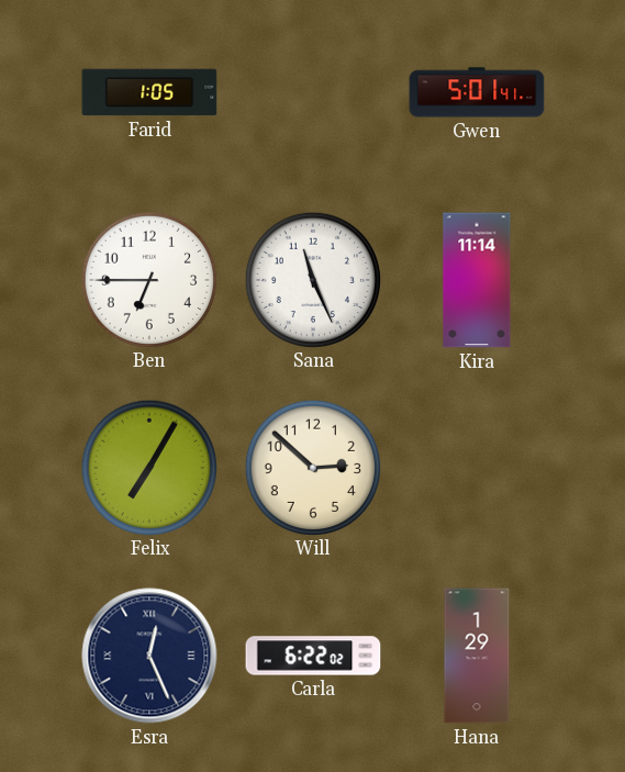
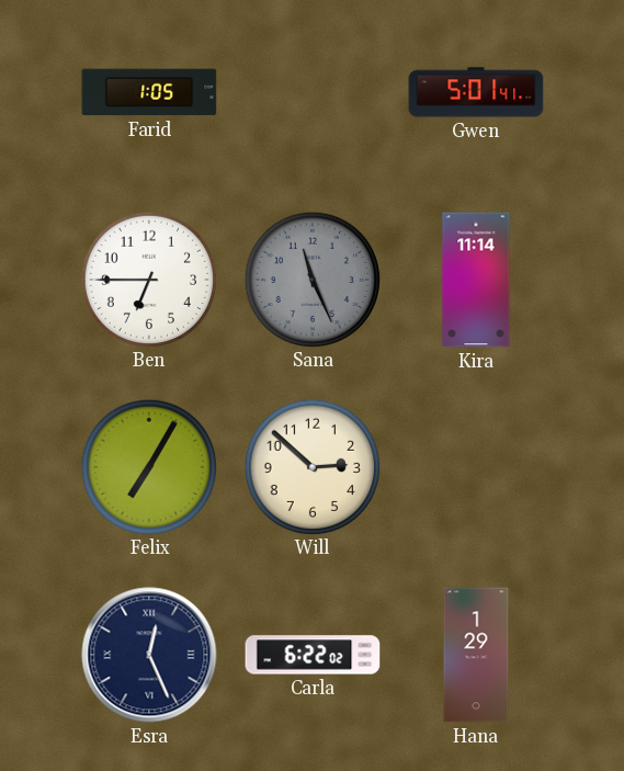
Sana dial: white -> grey
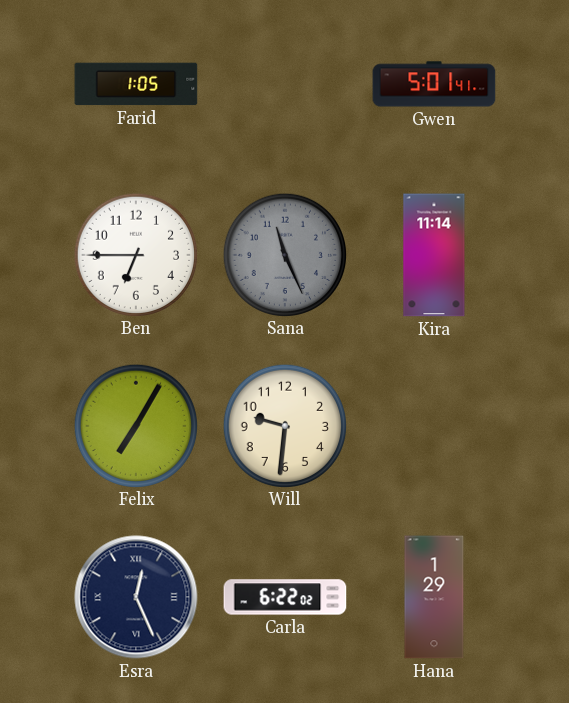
Will: 2:52 -> 9:31
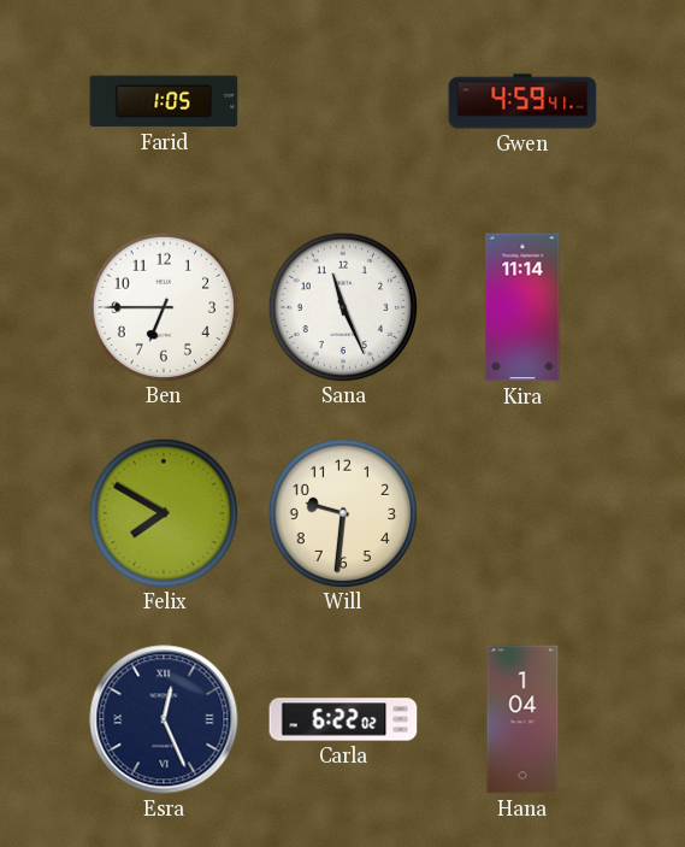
Gwen: 5:01 -> 4:59
Sana dial: grey -> white
Felix: 7:05 -> 7:50
Hana: 1:29 -> 1:04
